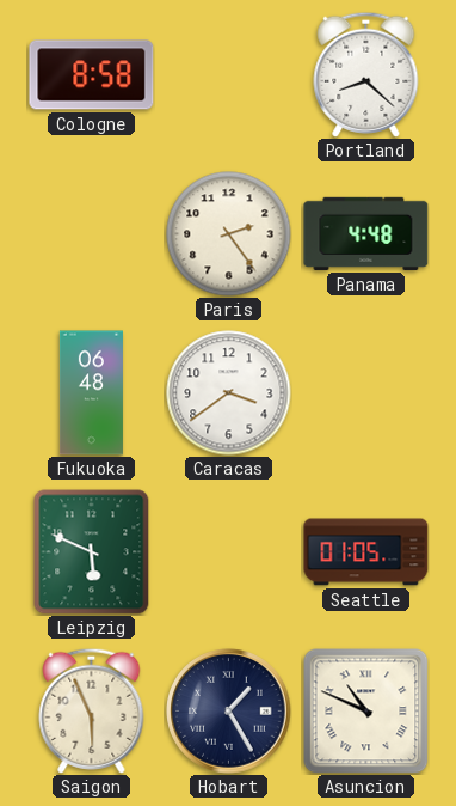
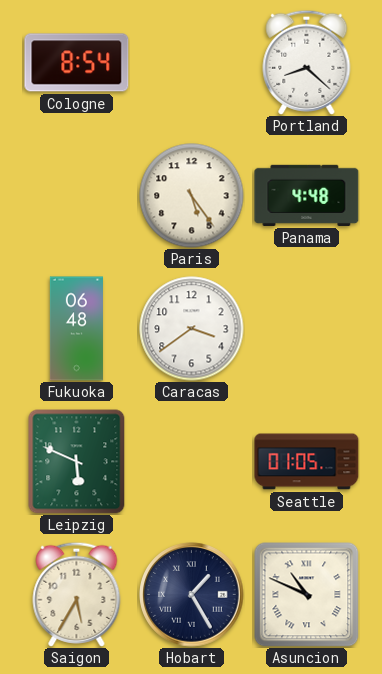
Cologne: 8:58 -> 8:54
Paris: 2:24 -> 5:24
Saigon: 5:56 -> 5:35
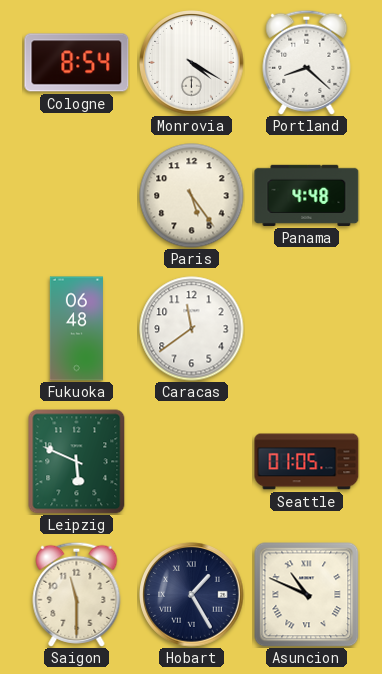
Monrovia: none -> 4:20
Caracas: 3:39 -> 11:39
Saigon: 5:35 -> 11:30
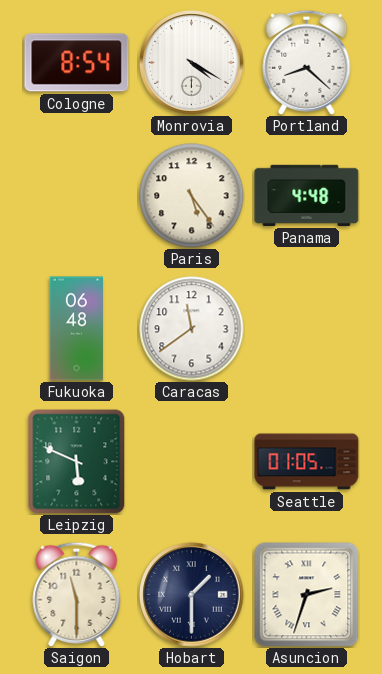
Hobart: 1:25 -> 1:30
Asuncion: 10:49 -> 2:33
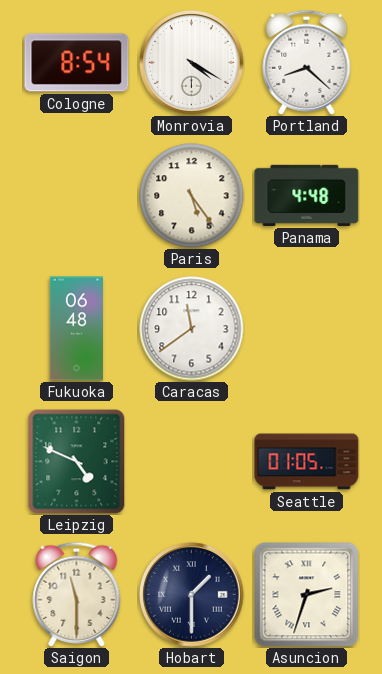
Leipzig: 5:49 -> 4:49
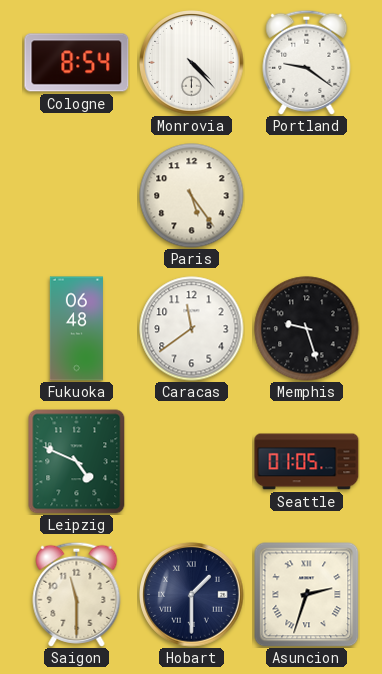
Monrovia: 4:20 -> 4:23
Portland: 8:22 -> 9:21
Panama: 4:48 -> none
Memphis: none -> 9:27
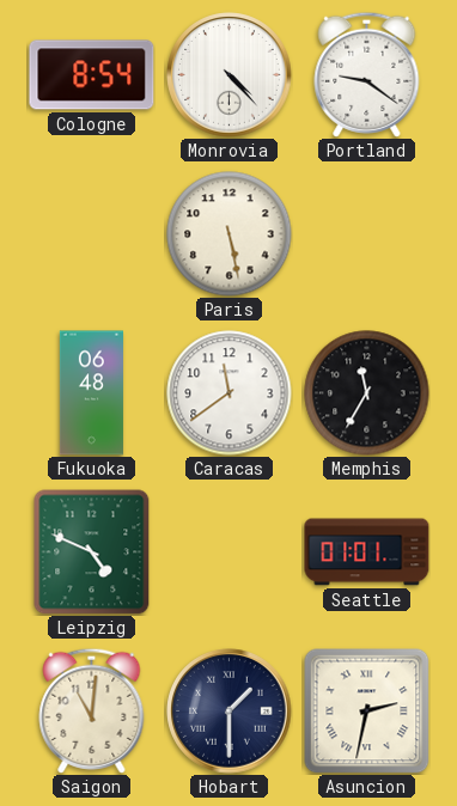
Paris: 5:24 -> 5:28
Memphis: 9:27 -> 11:35
Seattle: 01:05 -> 01:01
Saigon: 11:30 -> 11:01
Asuncion: 2:33 -> 2:32
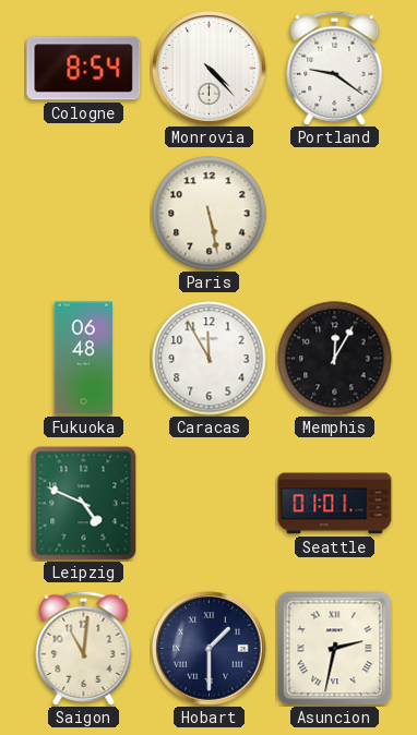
Caracas: 11:39 -> 11:55
Memphis: 11:35 -> 12:05
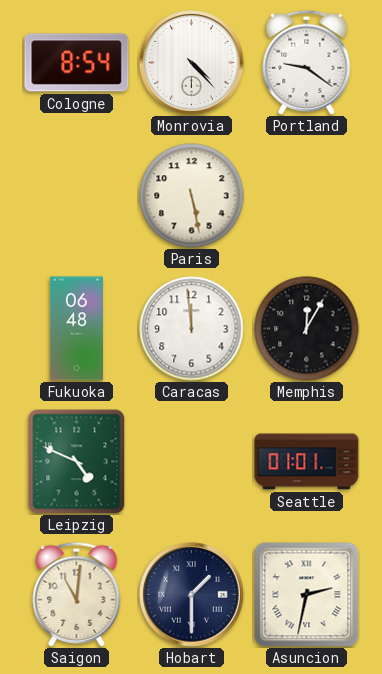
Caracas: 11:55 -> 11:59
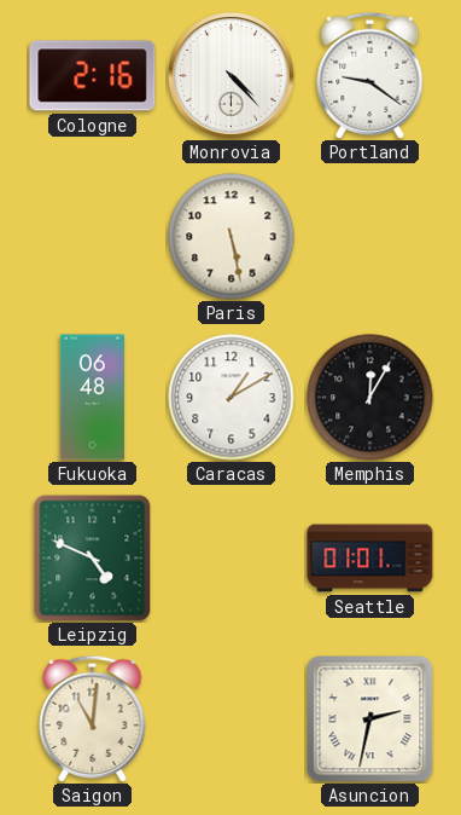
Cologne: 8:54 -> 2:16
Caracas: 11:59 -> 1:10
Hobart: 1:30 -> none
